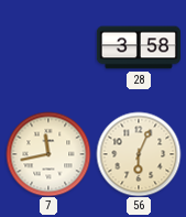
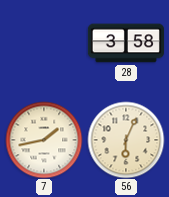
7: 11:43 -> 1:43
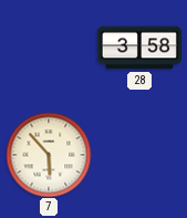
7: 1:43 -> 5:53
56: 6:04 -> none
